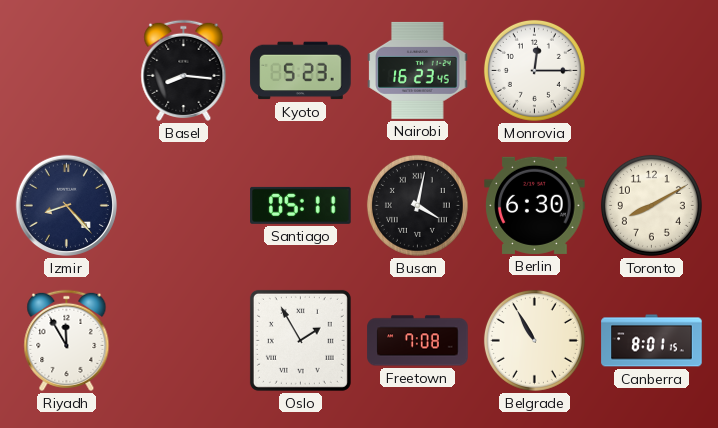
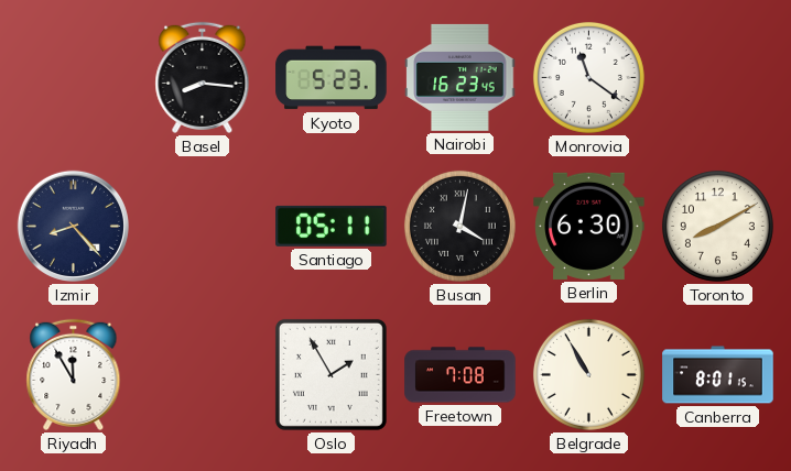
Monrovia: 12:15 -> 11:21
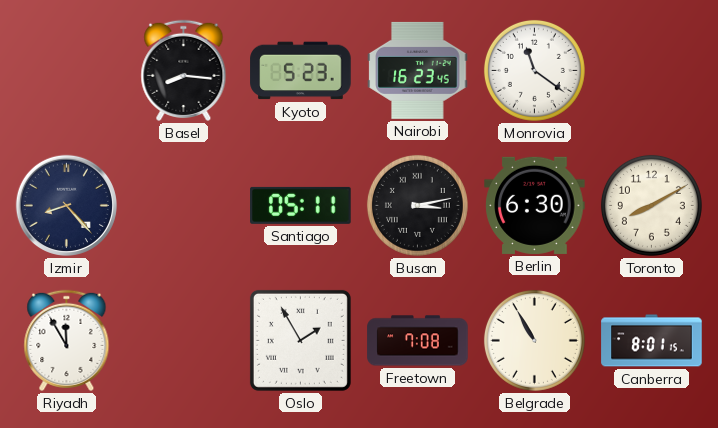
Busan: 4:02 -> 3:13
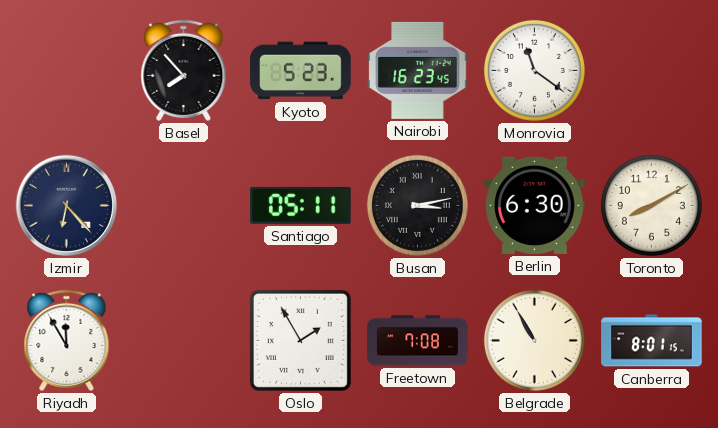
Basel: 8:16 -> 7:53
Izmir: 8:23 -> 6:23
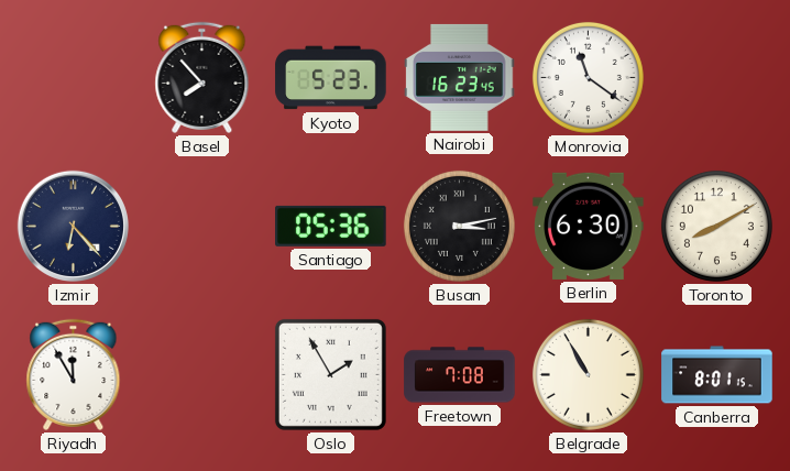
Santiago: 05:11 -> 05:36
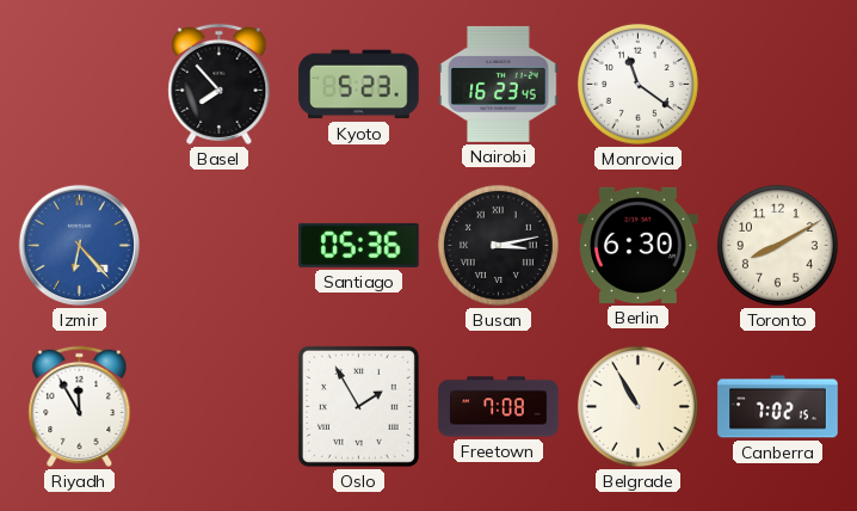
Izmir dial: navy -> blue
Canberra: 8:01 -> 7:02
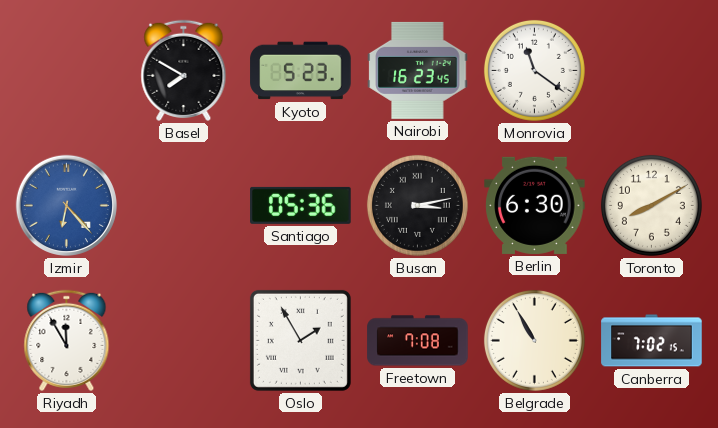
Basel: 7:53 -> 7:50
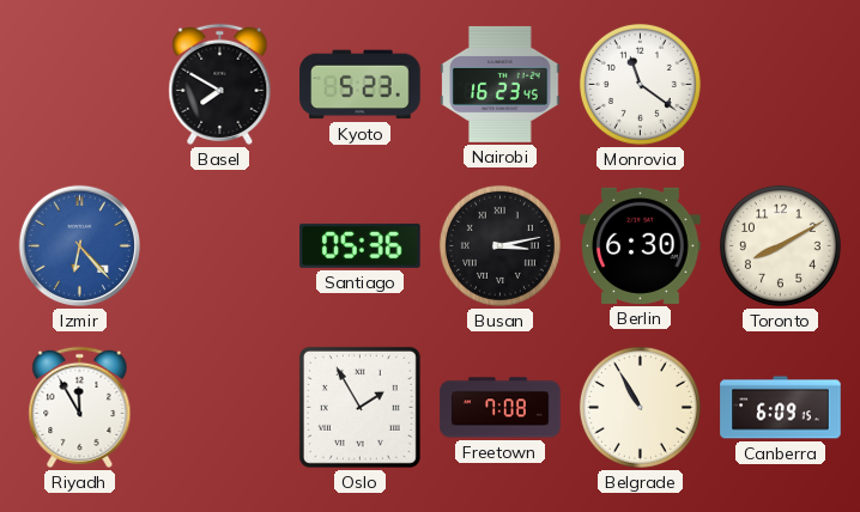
Canberra: 7:02 -> 6:09
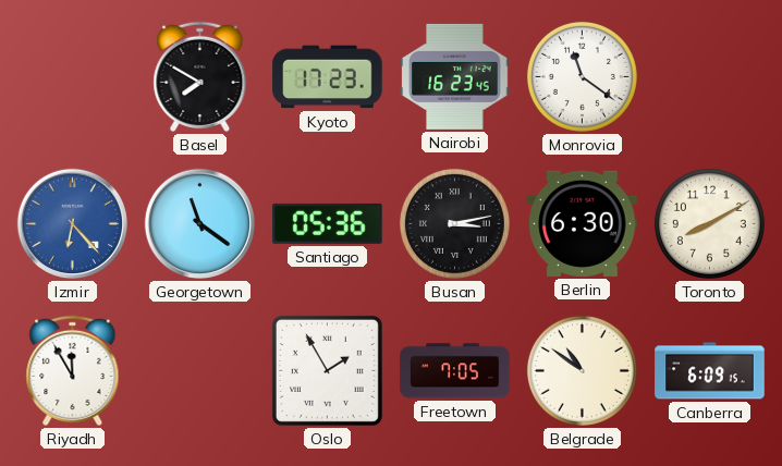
Kyoto: 5:23 -> 17:23
Georgetown: none -> 11:21
Freetown: 7:08 -> 7:05
Belgrade: 10:55 -> 10:51
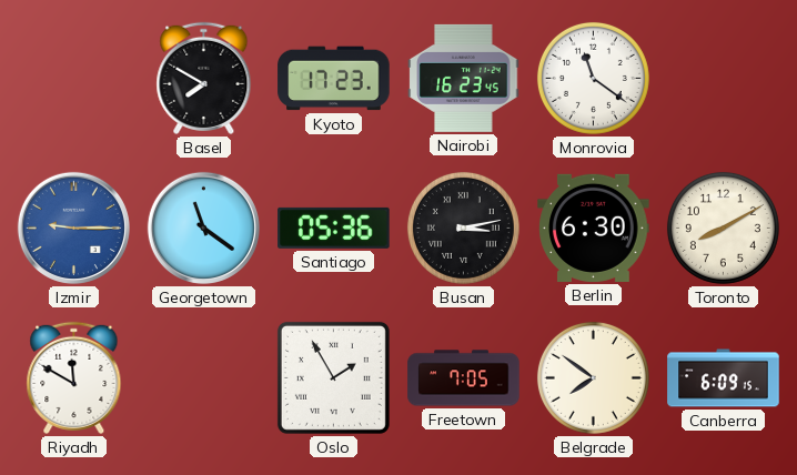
Izmir: 6:23 -> 9:15
Riyadh: 11:55 -> 11:50
Belgrade: 10:51 -> 7:51
